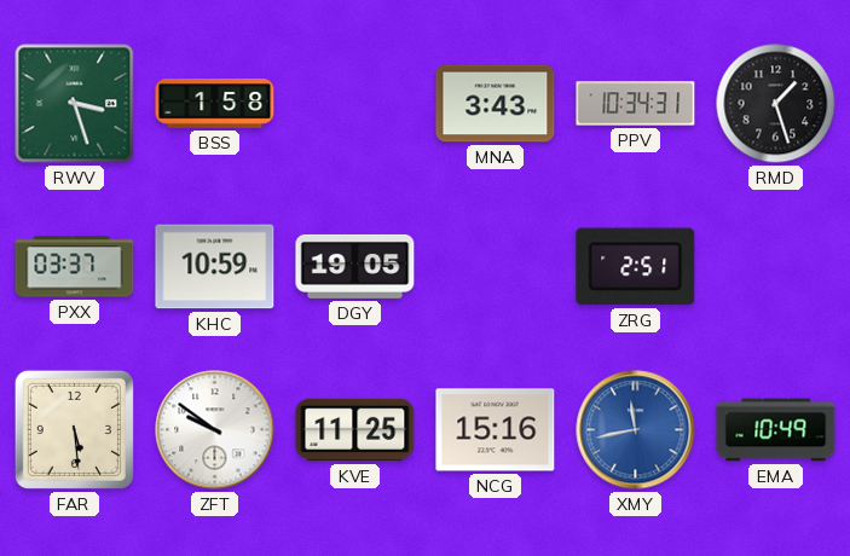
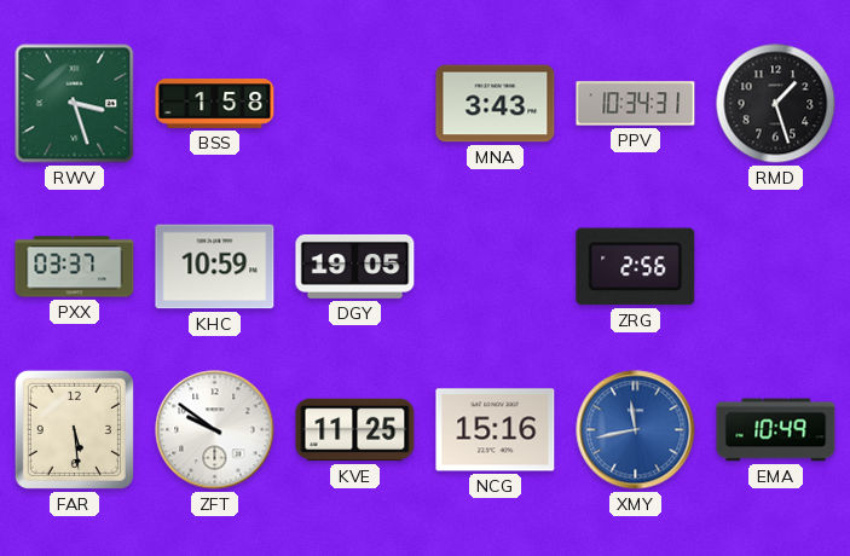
ZRG: 2:51 -> 2:56
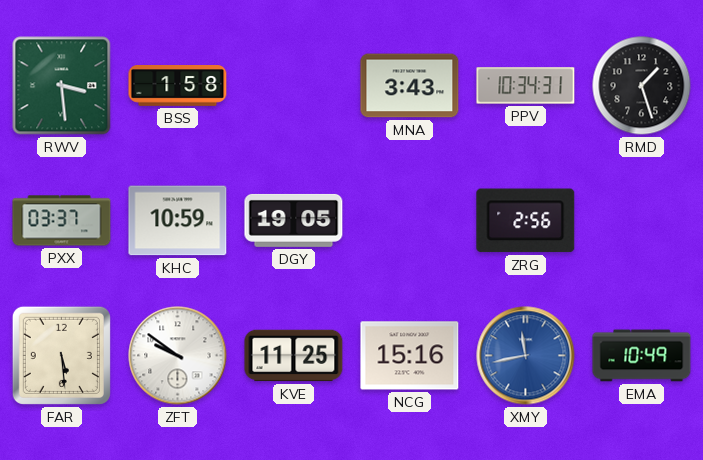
RWV: 3:27 -> 3:29
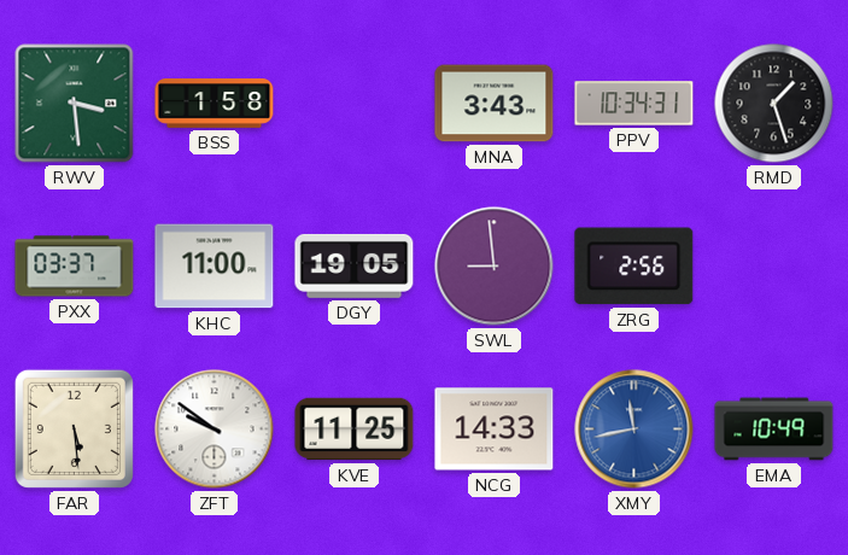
KHC: 10:59 -> 11:00
SWL: none -> 8:59
NCG: 15:16 -> 14:33
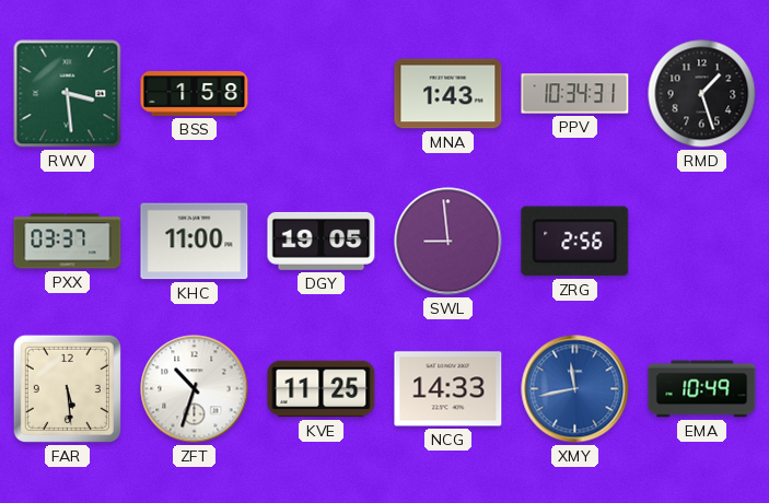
MNA: 3:43 -> 1:43
ZFT: 9:51 -> 10:33
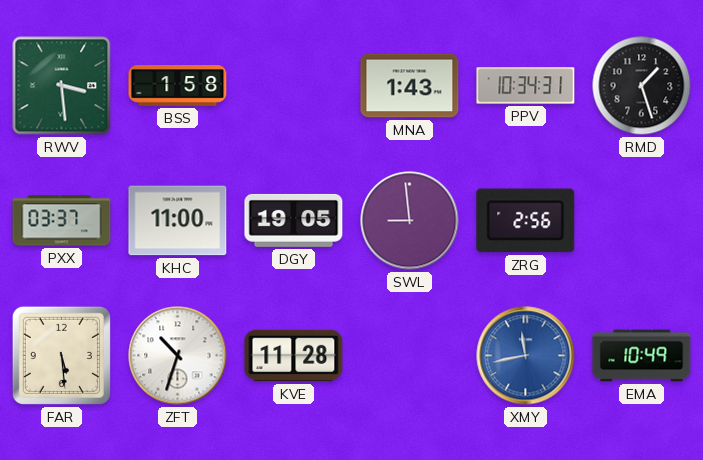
KVE: 11:25 -> 11:28
NCG: 14:33 -> none
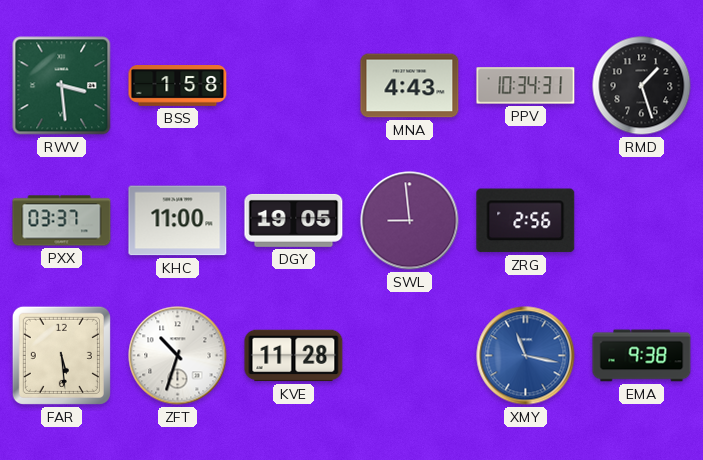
MNA: 1:43 -> 4:43
XMY: 11:43 -> 11:17
EMA: 10:49 -> 9:38
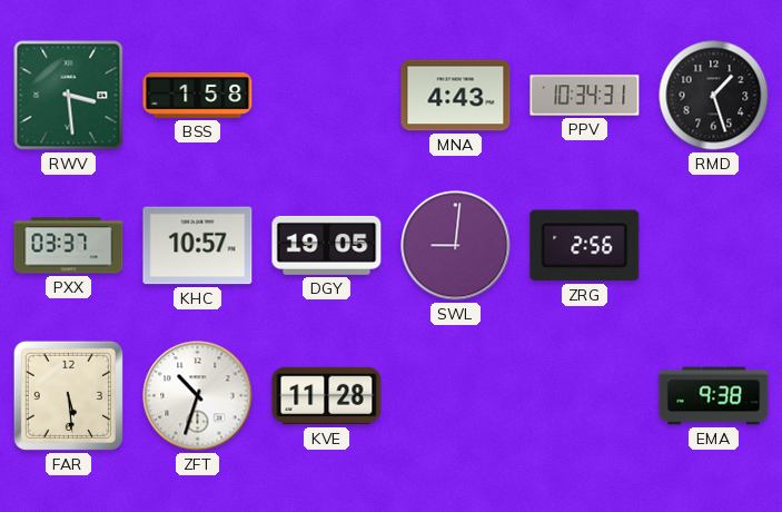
KHC: 11:00 -> 10:57
SWL: 8:59 -> 9:01
XMY: 11:17 -> none
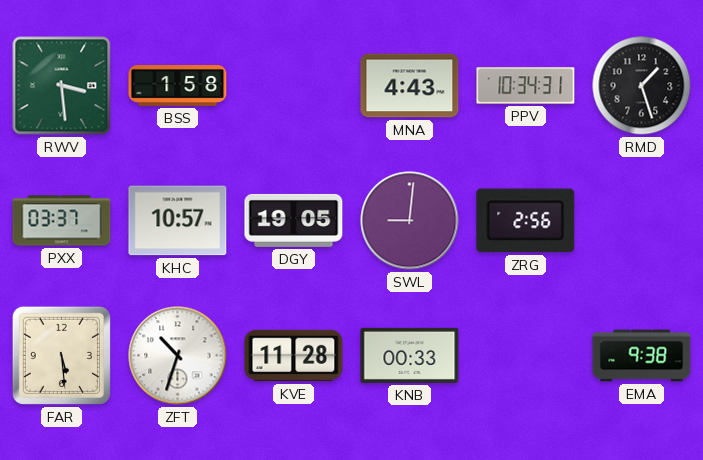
KNB: none -> 00:33
